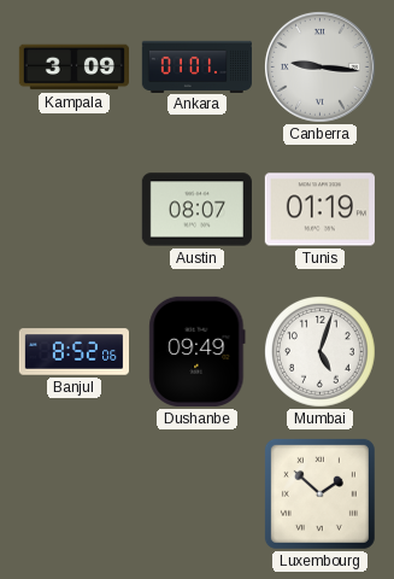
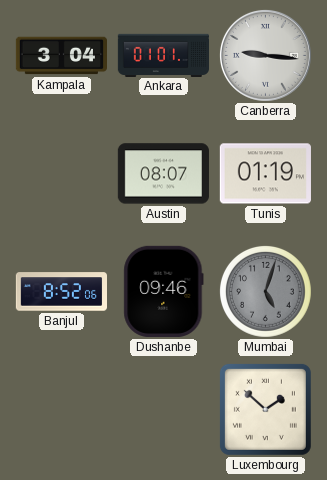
Kampala: 3:09 -> 3:04
Dushanbe: 09:49 -> 09:46
Mumbai dial: white -> grey
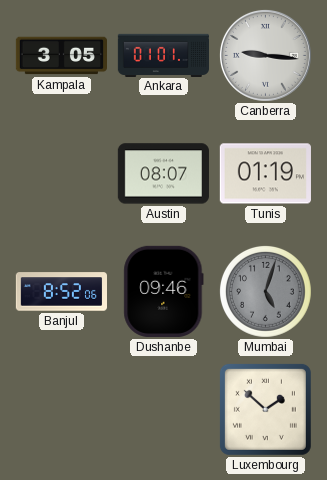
Kampala: 3:04 -> 3:05
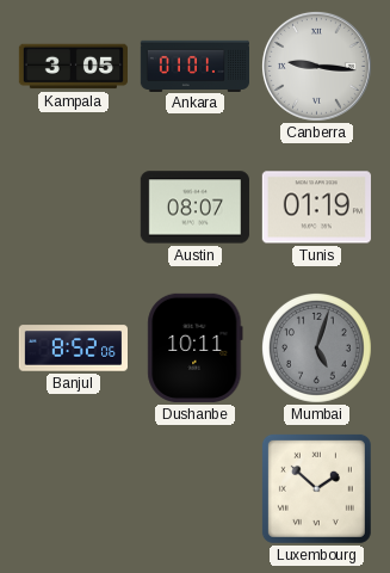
Dushanbe: 09:46 -> 10:11
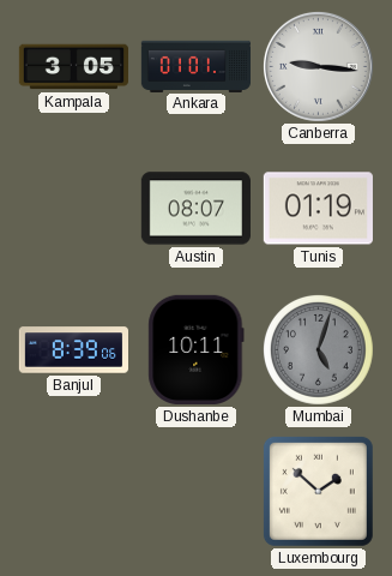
Banjul: 8:52 -> 8:39
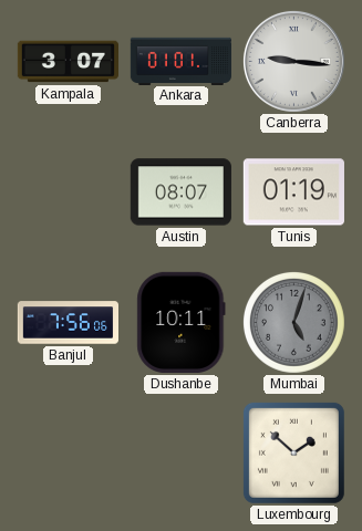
Kampala: 3:05 -> 3:07
Banjul: 8:39 -> 7:56
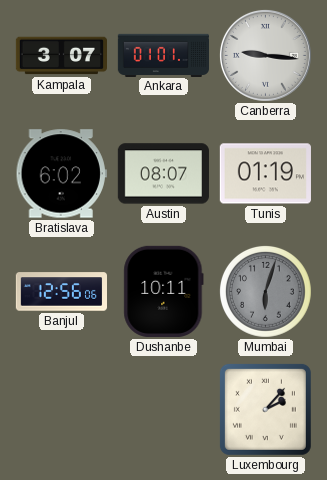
Bratislava: none -> 6:02
Banjul: 7:56 -> 12:56
Mumbai: 5:03 -> 6:03
Luxembourg: 1:52 -> 2:07
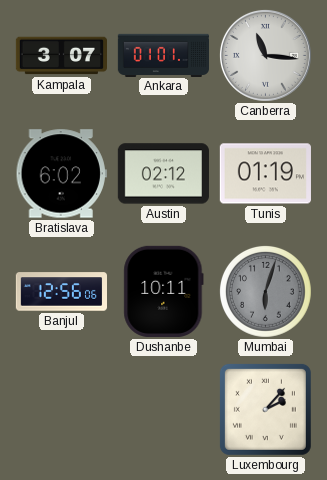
Canberra: 9:16 -> 11:16
Austin: 08:07 -> 02:12
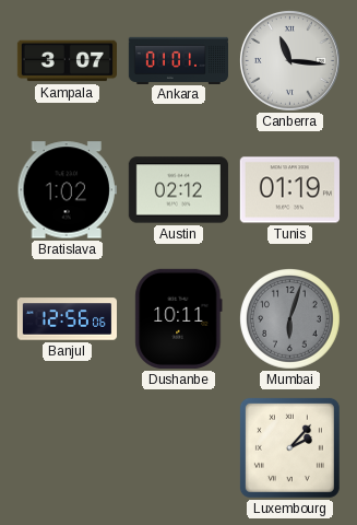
Bratislava: 6:02 -> 1:02
